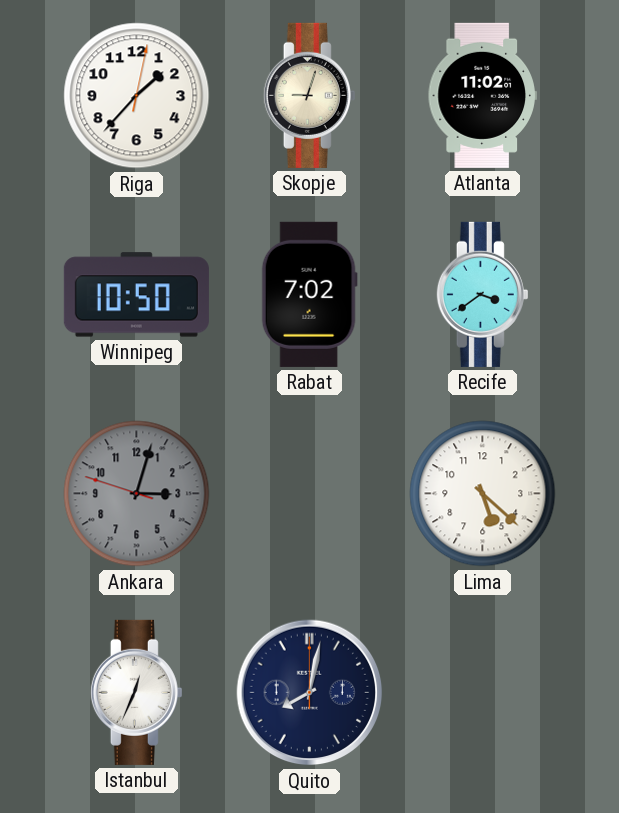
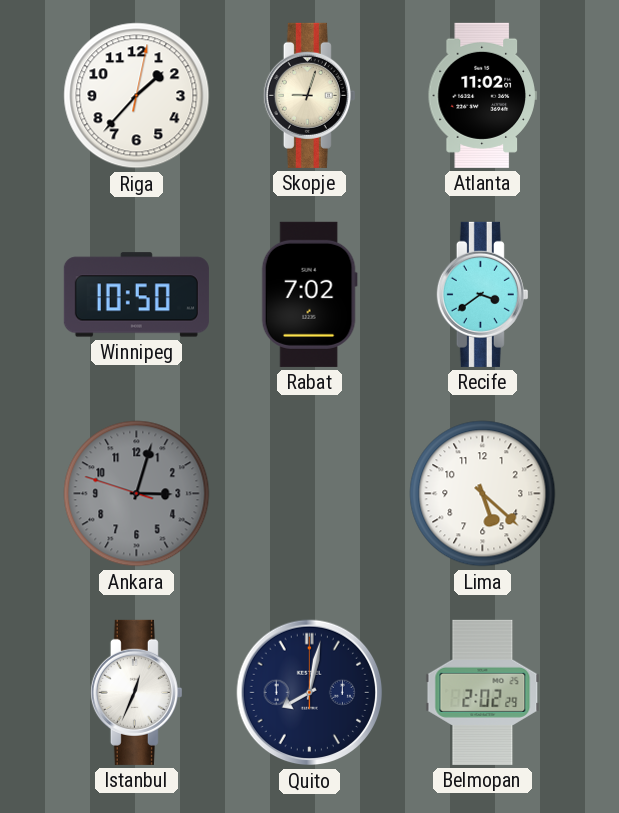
Belmopan: none -> 2:02
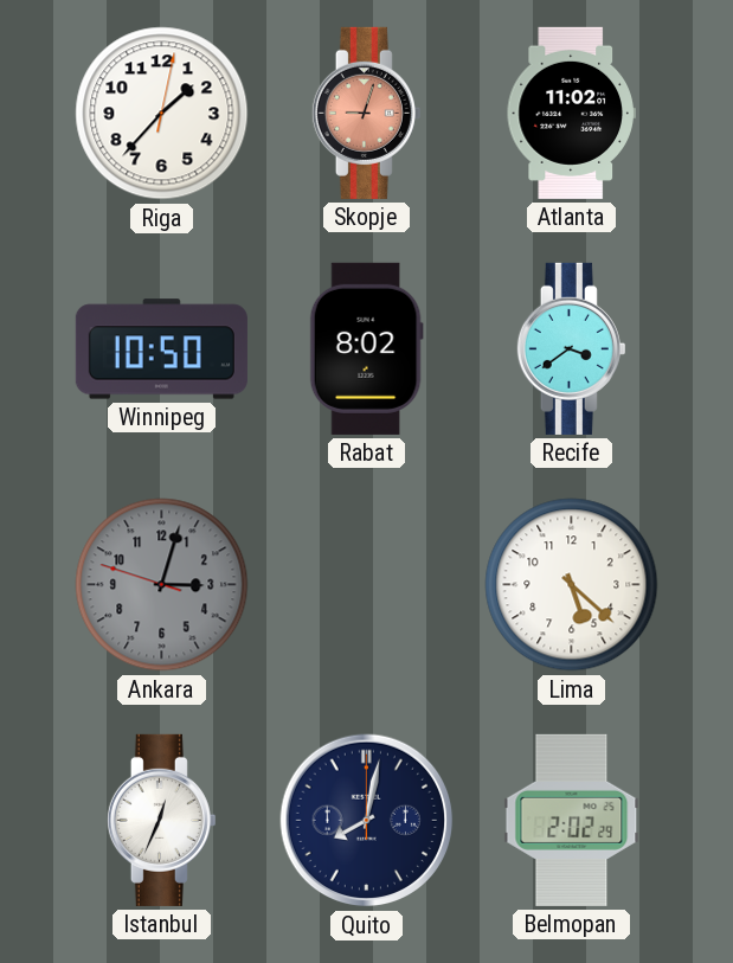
Skopje dial: cream -> salmon
Rabat: 7:02 -> 8:02
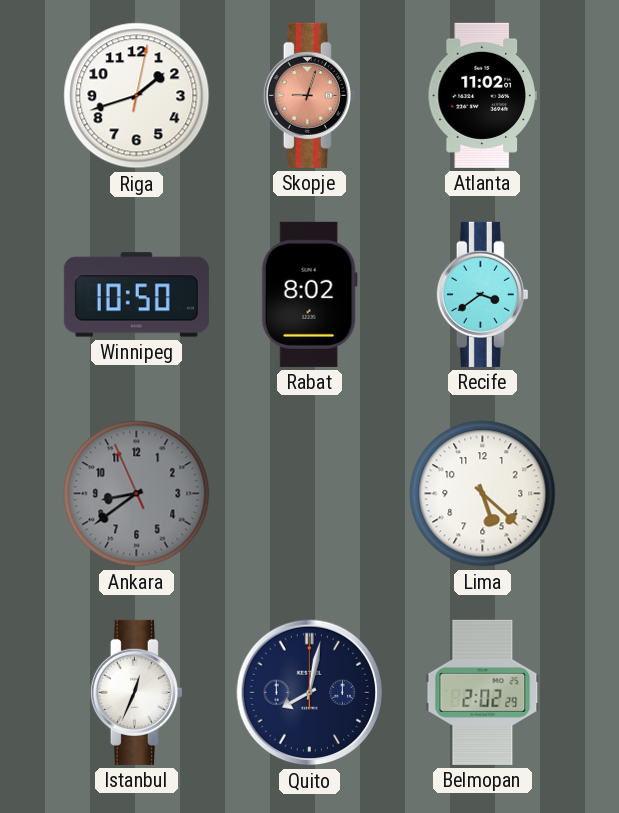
Riga: 1:37 -> 1:42
Ankara: 3:02 -> 8:38
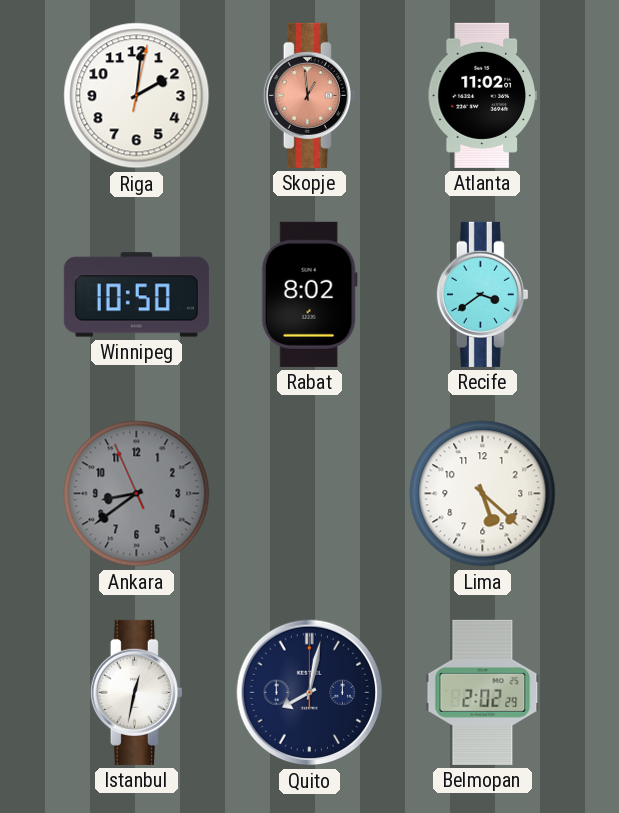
Riga: 1:42 -> 2:01
Skopje: 9:03 -> 12:59
Istanbul: 12:34 -> 12:32
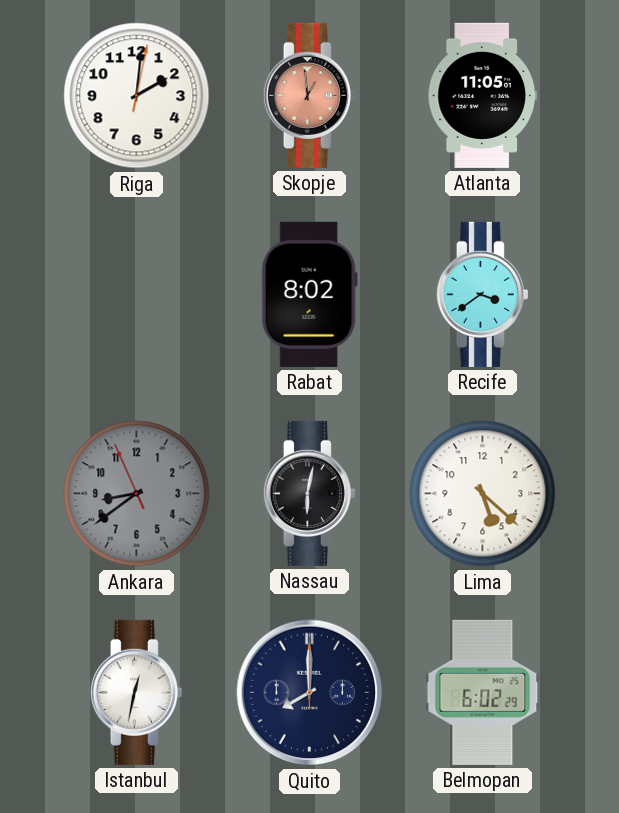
Atlanta: 11:02 -> 11:05
Winnipeg: 10:50 -> none
Nassau: none -> 6:02
Quito: 8:02 -> 8:00
Belmopan: 2:02 -> 6:02
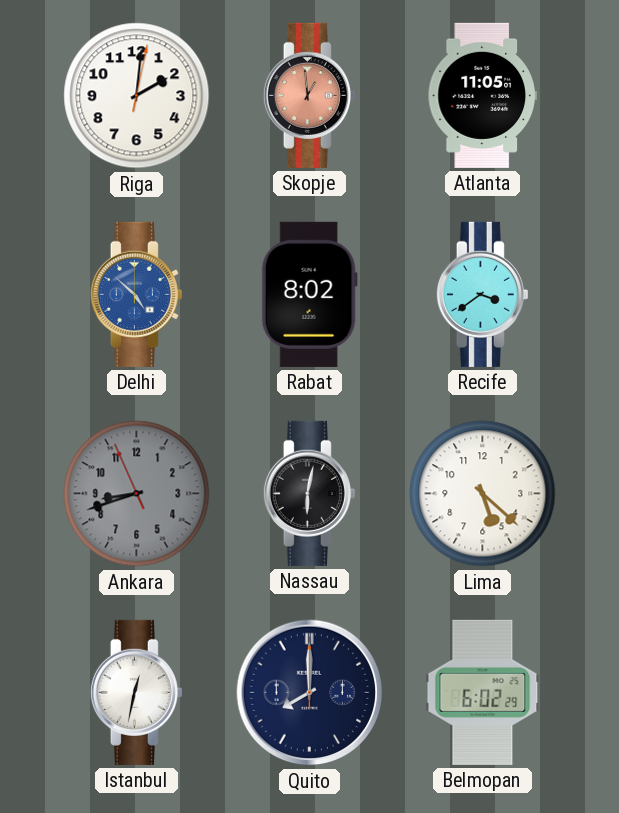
Delhi: none -> 4:52
Ankara: 8:38 -> 8:41
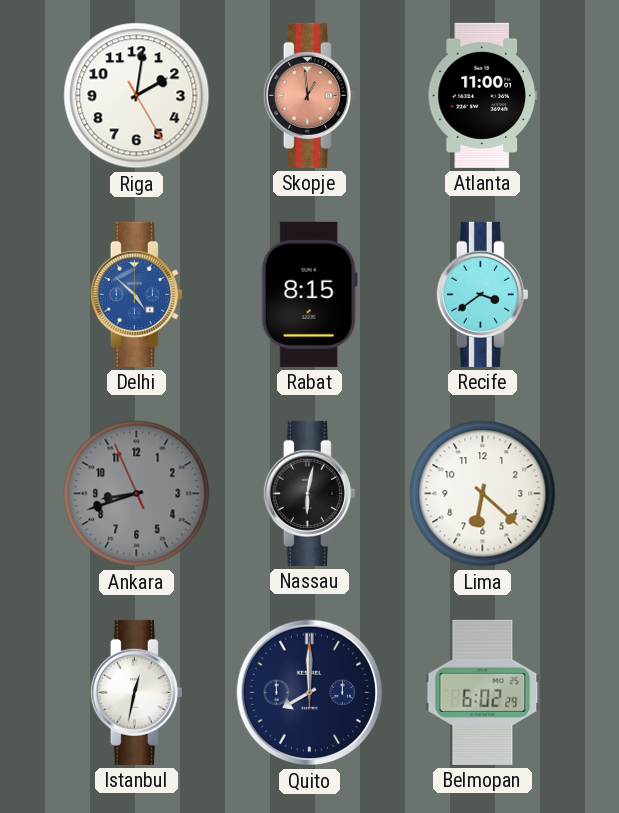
Riga: 2:01:02 -> 2:01:25
Atlanta: 11:05 -> 11:00
Rabat: 8:02 -> 8:15
Lima: 5:22 -> 6:22
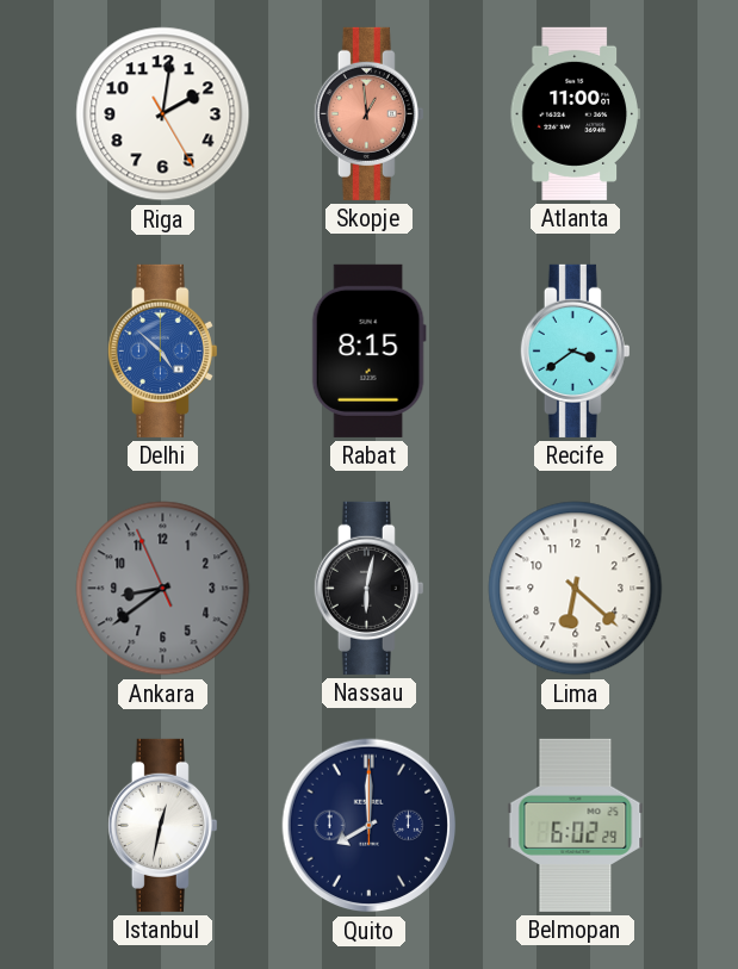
Ankara: 8:41 -> 8:38
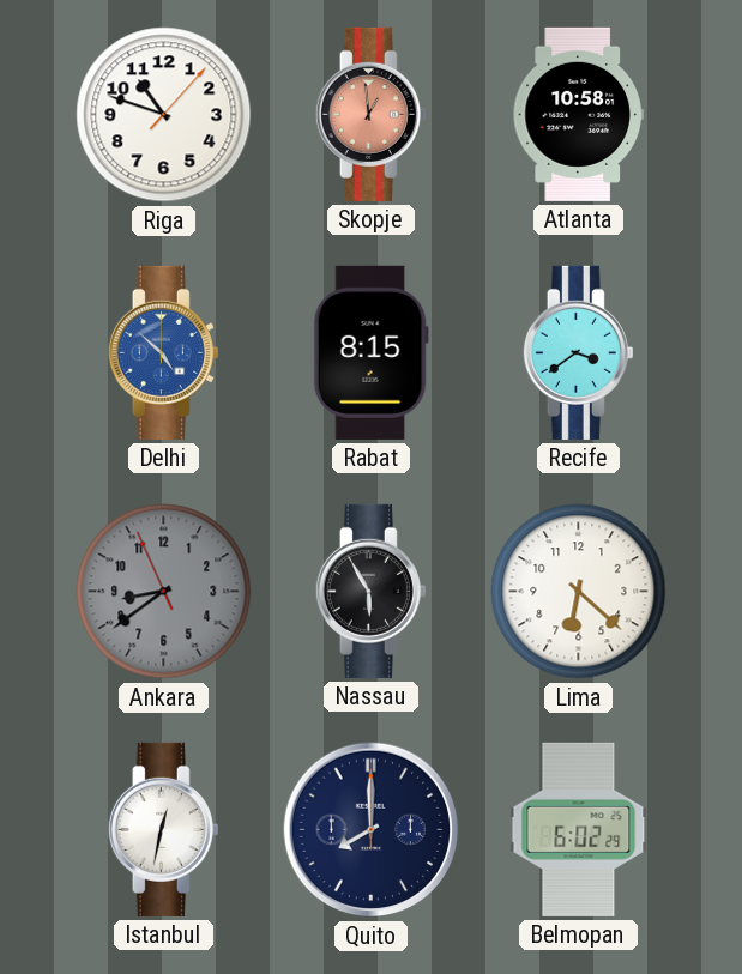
Riga: 2:01 -> 10:48
Atlanta: 11:00 -> 10:58
Nassau: 6:02 -> 5:55
